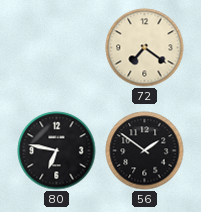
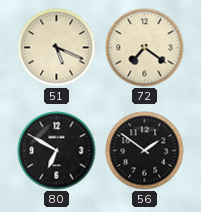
51: none -> 5:19
80: 6:47 -> 6:50
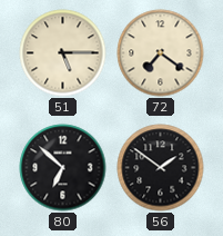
51: 5:19 -> 5:15
80: 6:50 -> 6:52
